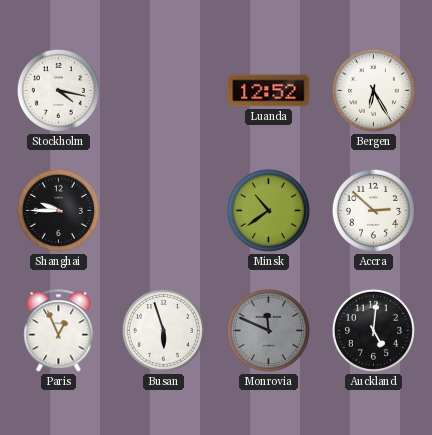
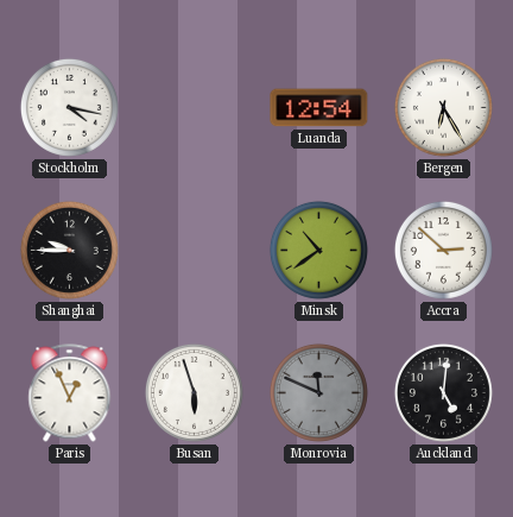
Luanda: 12:52 -> 12:54
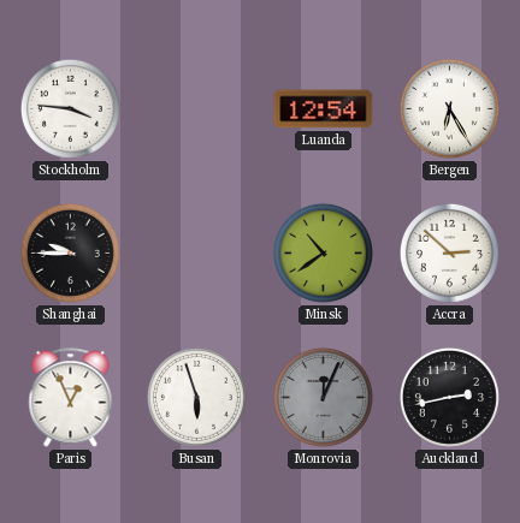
Stockholm: 4:17 -> 3:46
Monrovia: 11:49 -> 12:04
Auckland: 5:01 -> 2:43
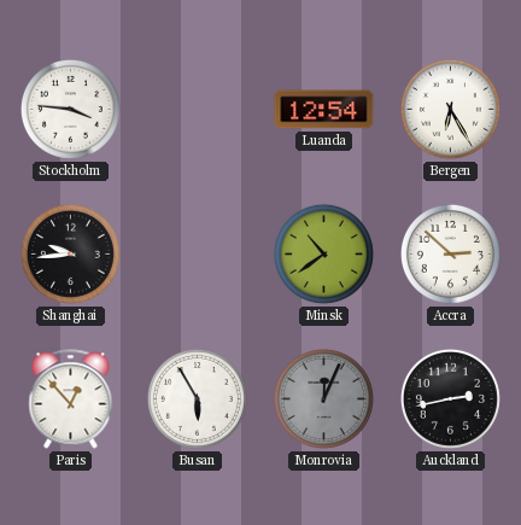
Shanghai: 9:45 -> 9:44
Paris: 12:56 -> 12:53
Busan: 5:57 -> 5:55
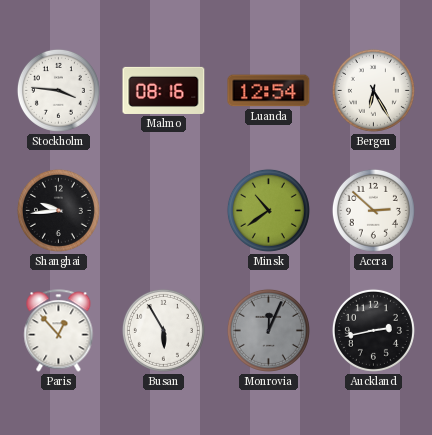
Malmo: none -> 08:16
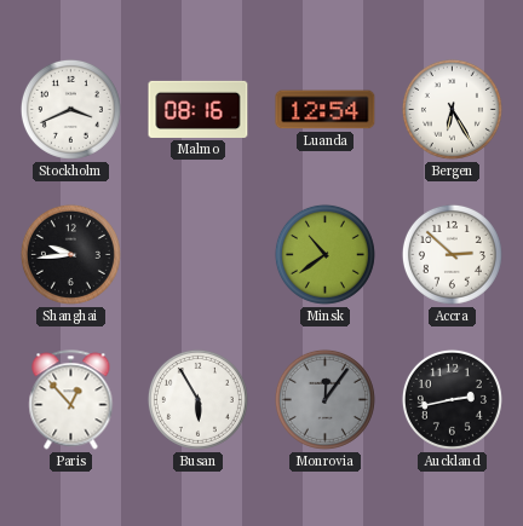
Stockholm: 3:46 -> 3:41
Monrovia: 12:04 -> 12:06
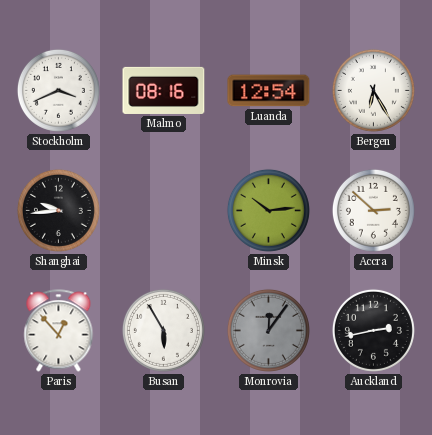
Minsk: 10:39 -> 10:14
